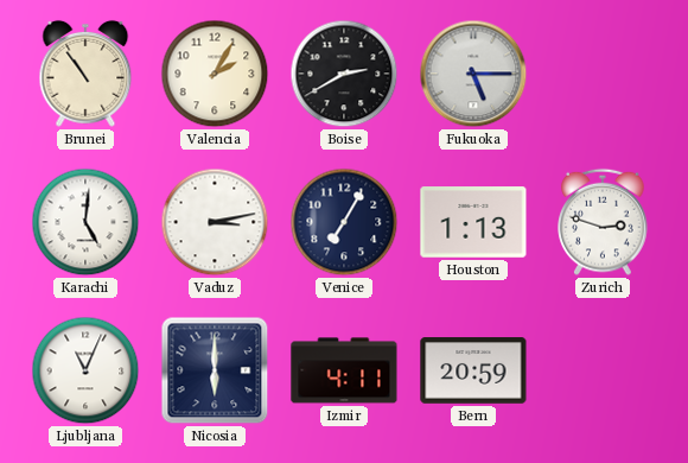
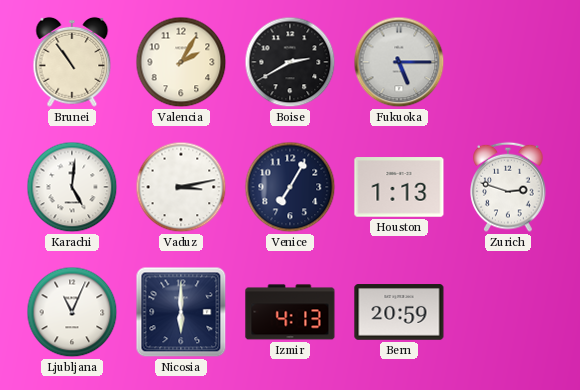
Izmir: 4:11 -> 4:13
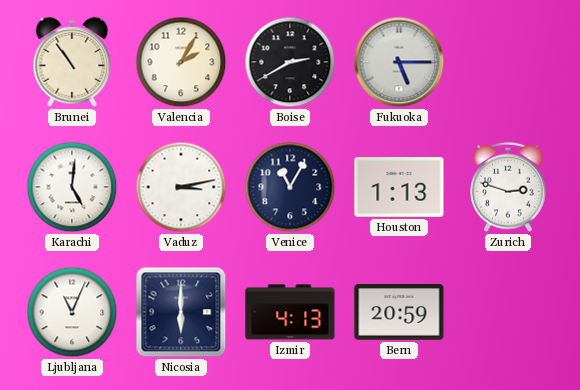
Venice: 7:05 -> 11:05
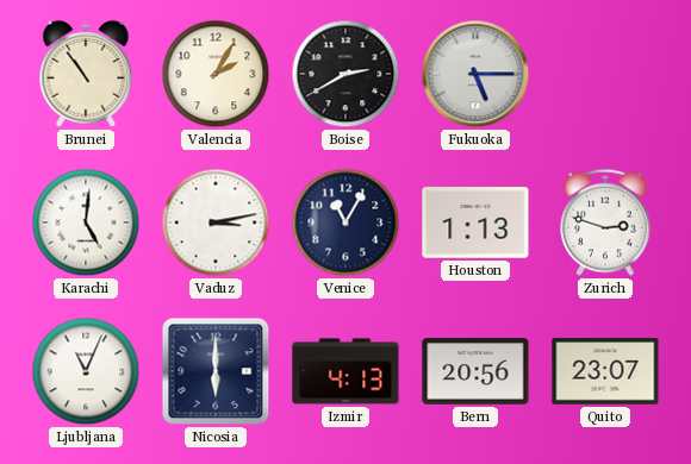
Bern: 20:59 -> 20:56
Quito: none -> 23:07
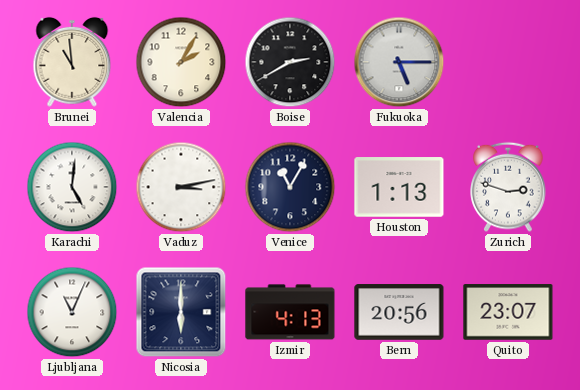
Brunei: 10:54 -> 10:59
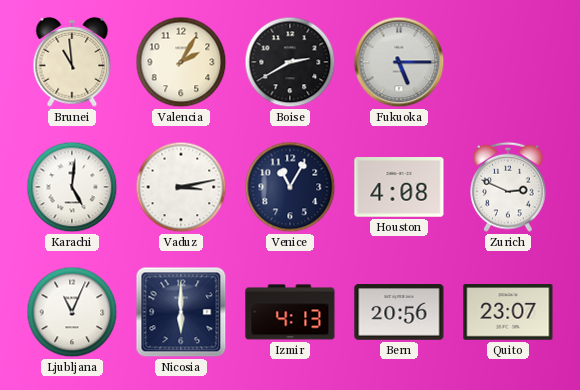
Houston: 1:13 -> 4:08
Zurich: 2:48 -> 2:49
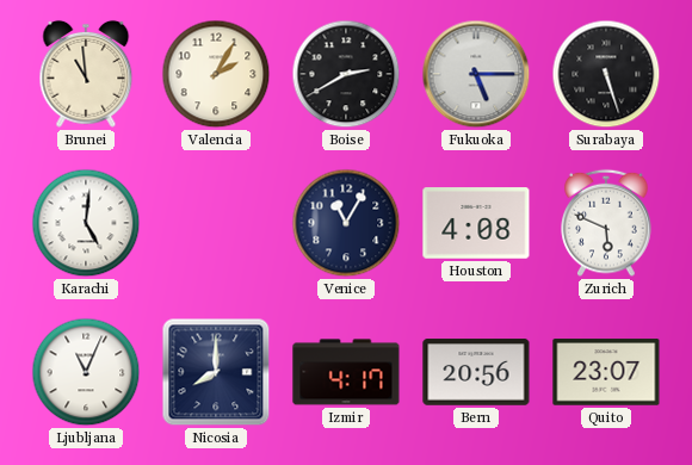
Surabaya: none -> 5:27
Vaduz: 3:13 -> none
Zurich: 2:49 -> 5:49
Nicosia: 6:00 -> 8:00
Izmir: 4:13 -> 4:17
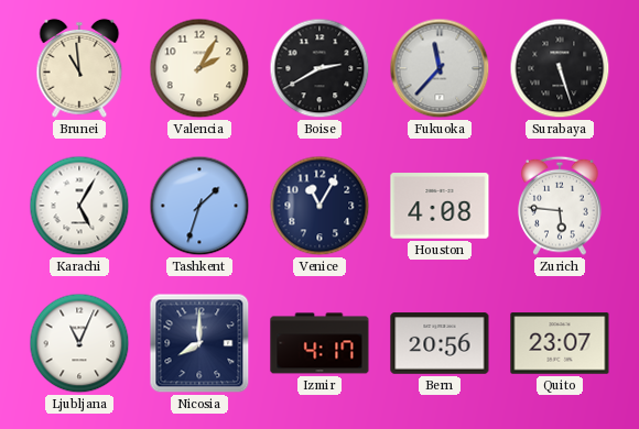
Fukuoka: 5:15 -> 11:37
Karachi: 5:01 -> 5:05
Tashkent: none -> 1:33
Zurich: 5:49 -> 5:46
